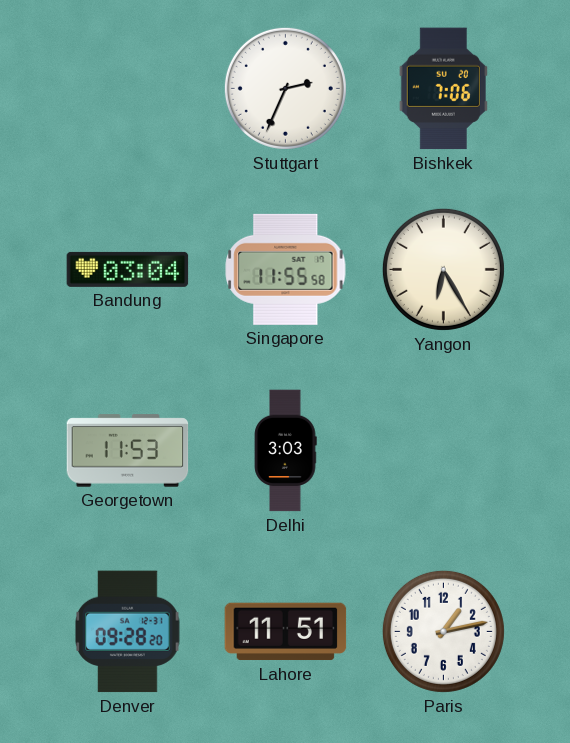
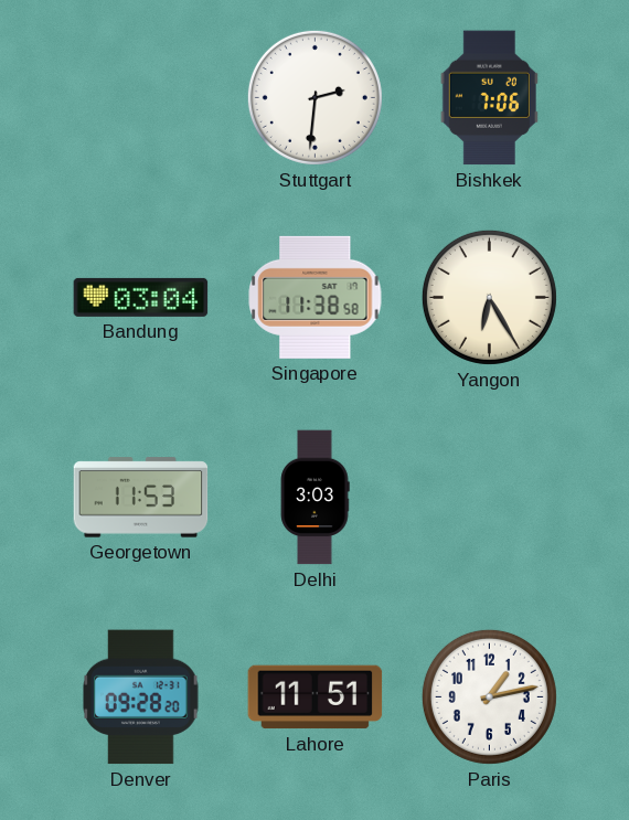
Stuttgart: 2:34 -> 2:31
Singapore: 11:55 -> 11:38
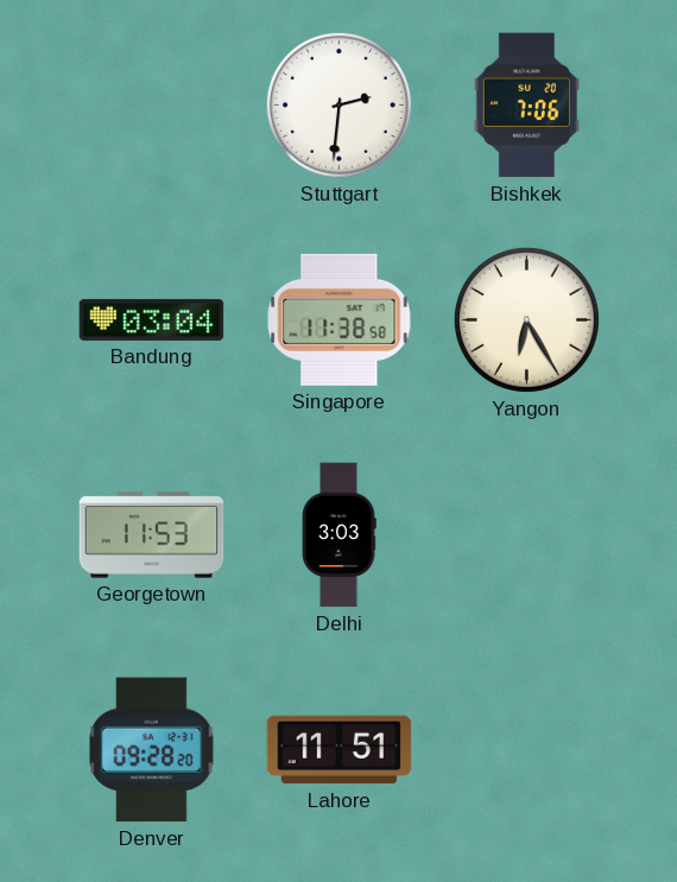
Paris: 1:13 -> none
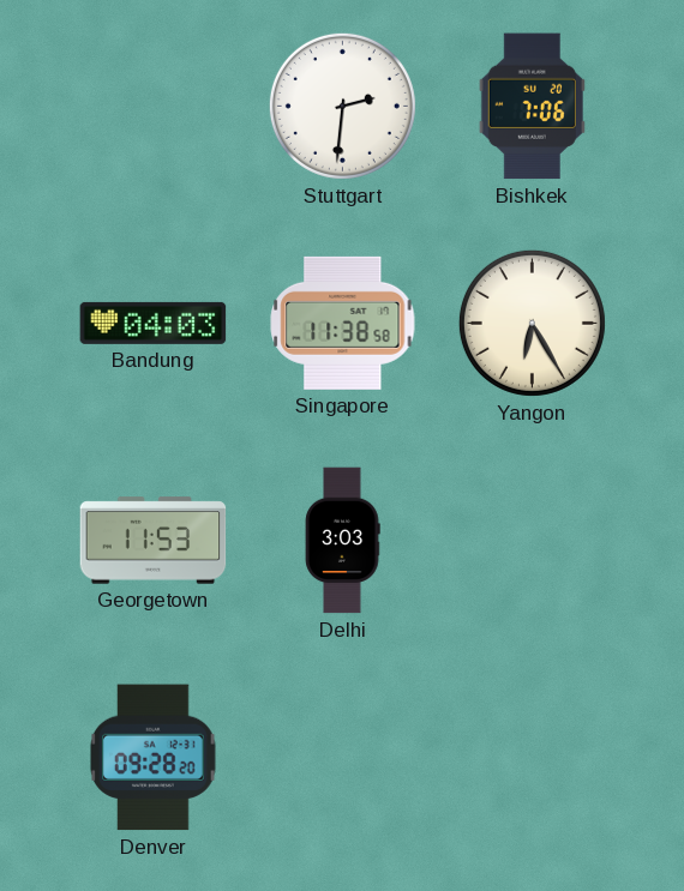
Bandung: 03:04 -> 04:03
Lahore: 11:51 -> none
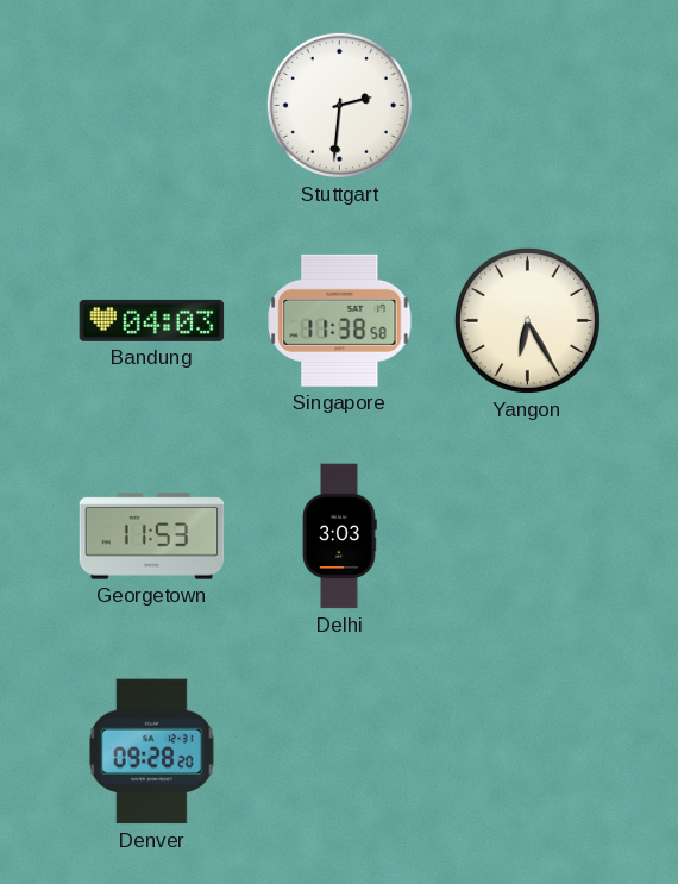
Bishkek: 7:06 -> none
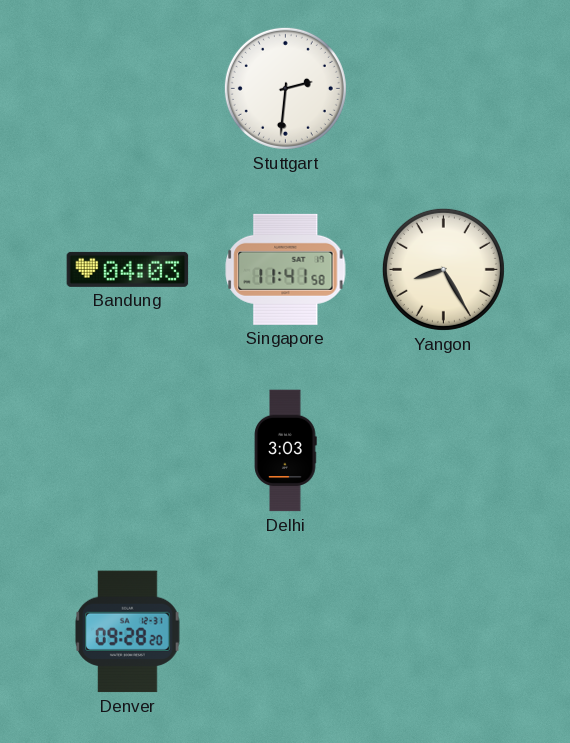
Singapore: 11:38 -> 11:41
Yangon: 6:25 -> 8:25
Georgetown: 11:53 -> none
